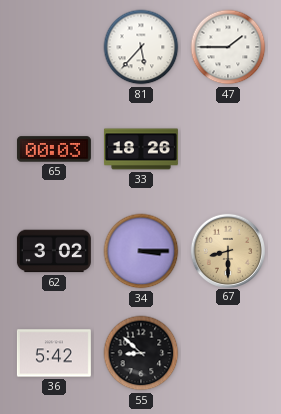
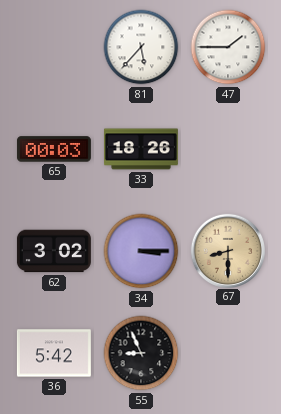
55: 8:52 -> 8:56
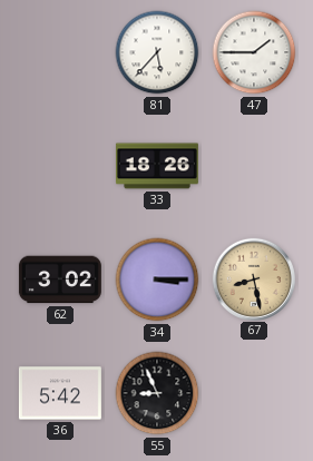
65: 00:03 -> none
67: 8:30 -> 8:28
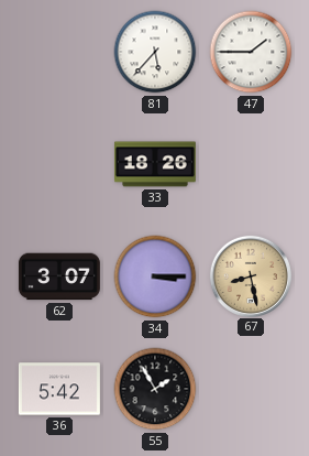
62: 3:02 -> 3:07
55: 8:56 -> 1:55
